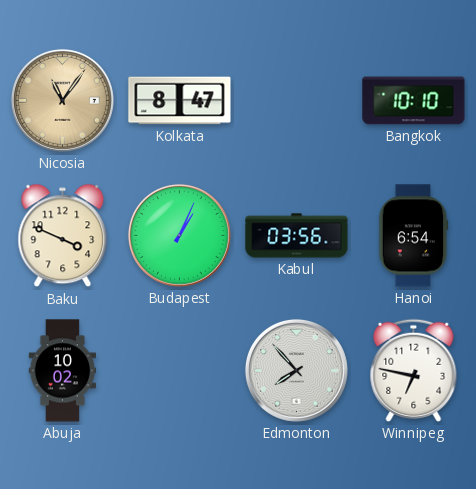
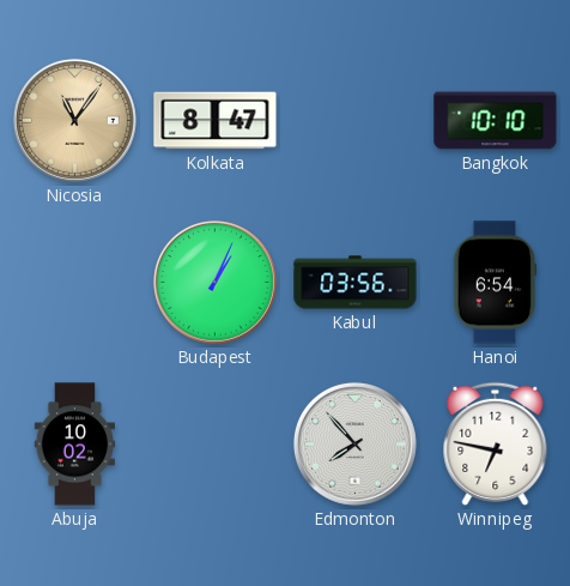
Baku: 3:49 -> none
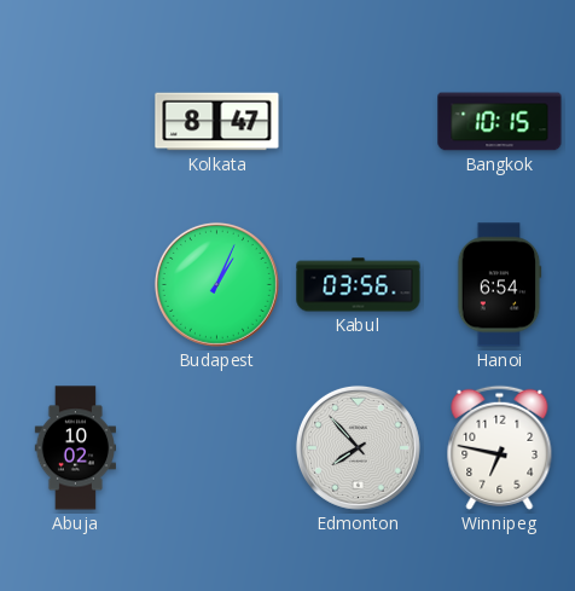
Nicosia: 11:06 -> none
Bangkok: 10:10 -> 10:15
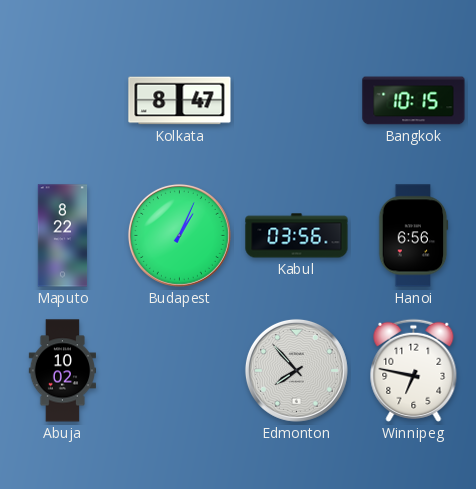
Maputo: none -> 8:22
Hanoi: 6:54 -> 6:56
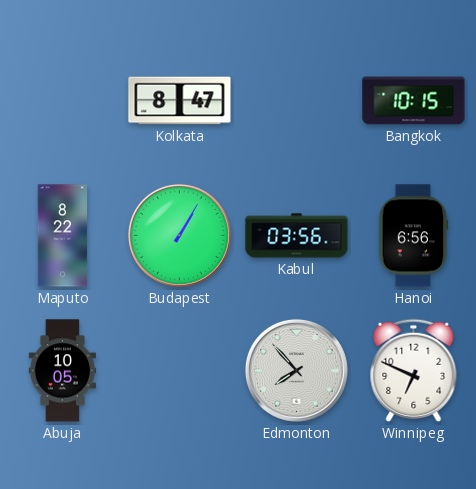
Budapest: 1:04 -> 1:05
Abuja: 10:02 -> 10:05
Winnipeg: 6:47 -> 6:49
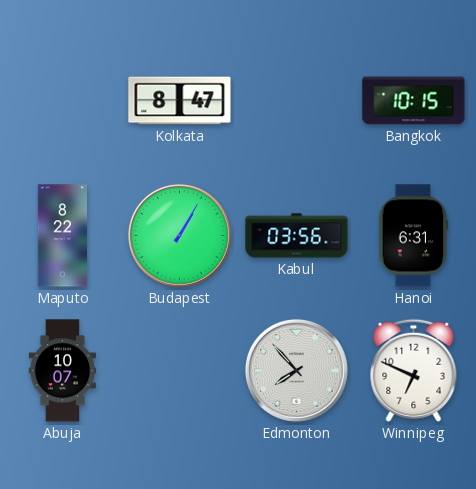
Hanoi: 6:56 -> 6:31
Abuja: 10:05 -> 10:07
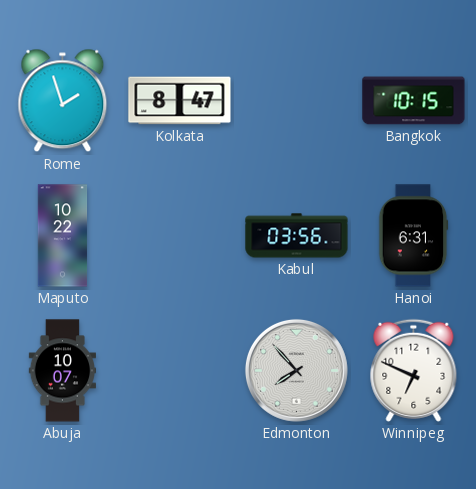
Rome: none -> 1:57
Maputo: 8:22 -> 10:22
Budapest: 1:05 -> none
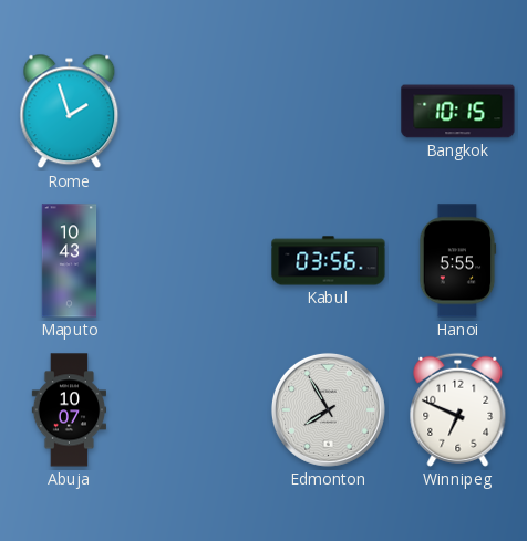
Kolkata: 8:47 -> none
Maputo: 10:22 -> 10:43
Hanoi: 6:31 -> 5:55
Edmonton: 7:53 -> 7:55
